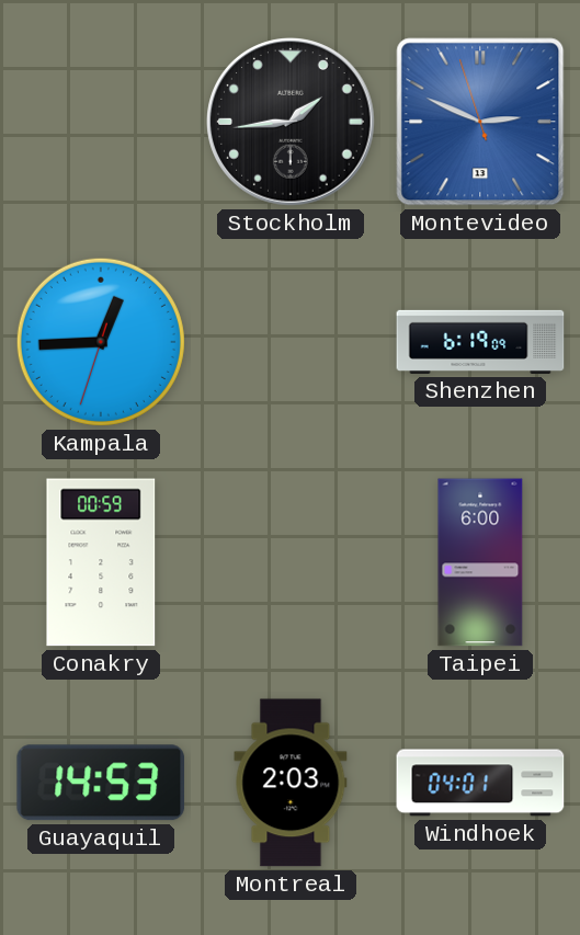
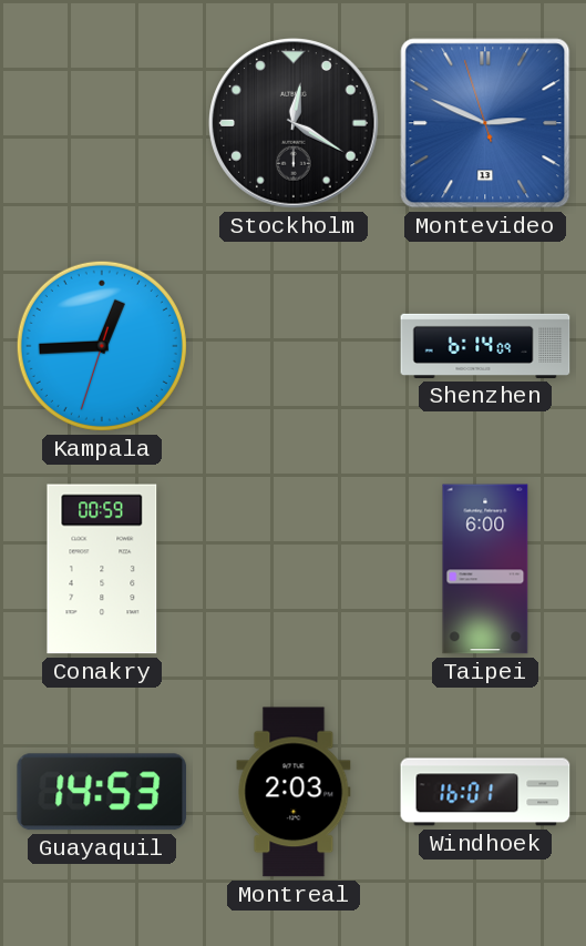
Stockholm: 1:44 -> 12:20
Shenzhen: 6:19 -> 6:14
Windhoek: 04:01 -> 16:01
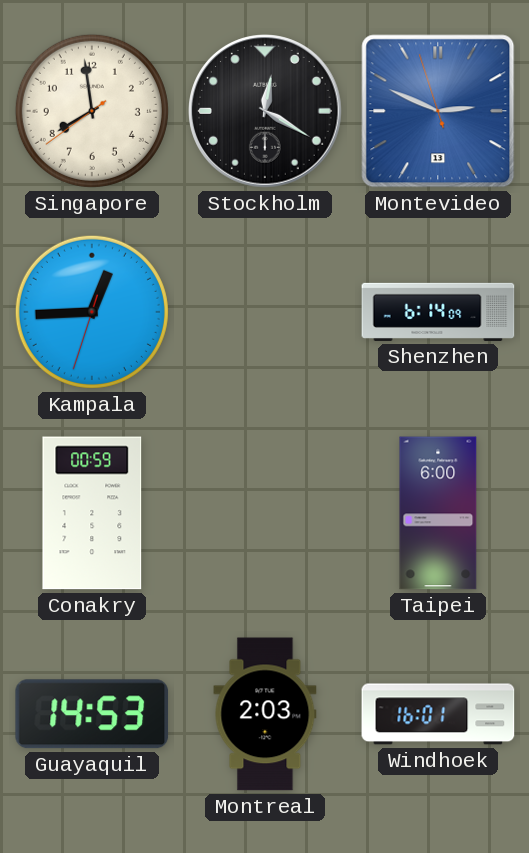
Singapore: none -> 7:58
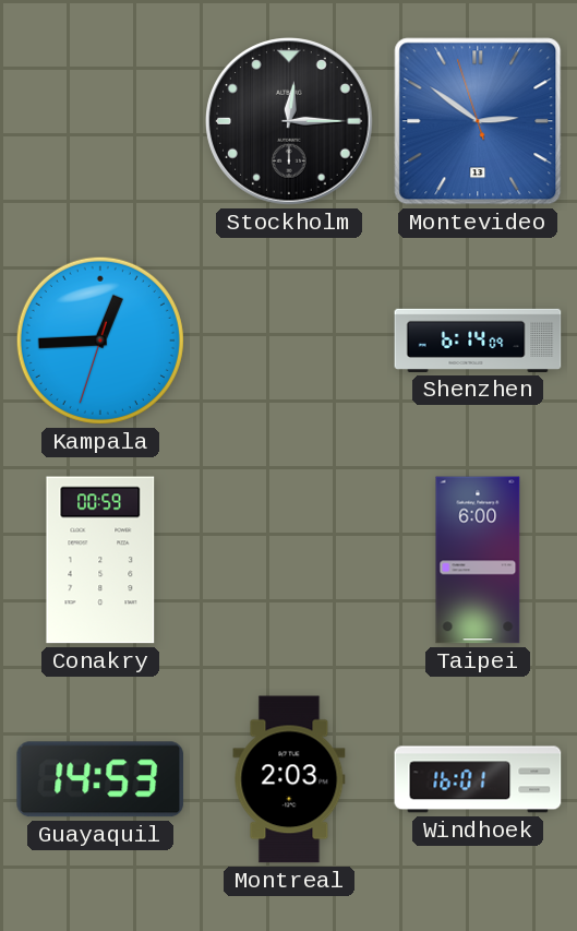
Singapore: 7:58 -> none
Stockholm: 12:20 -> 12:15
Montevideo: 2:48 -> 2:50
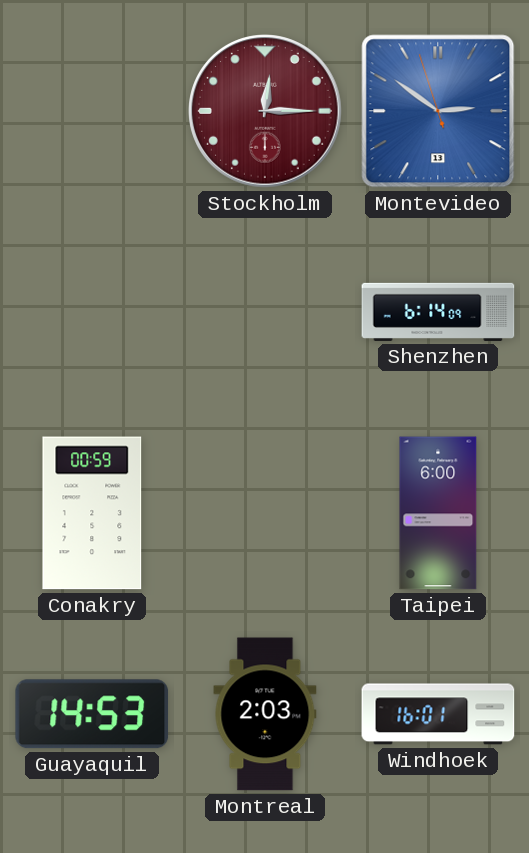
Stockholm dial: black -> burgundy
Kampala: 12:44 -> none
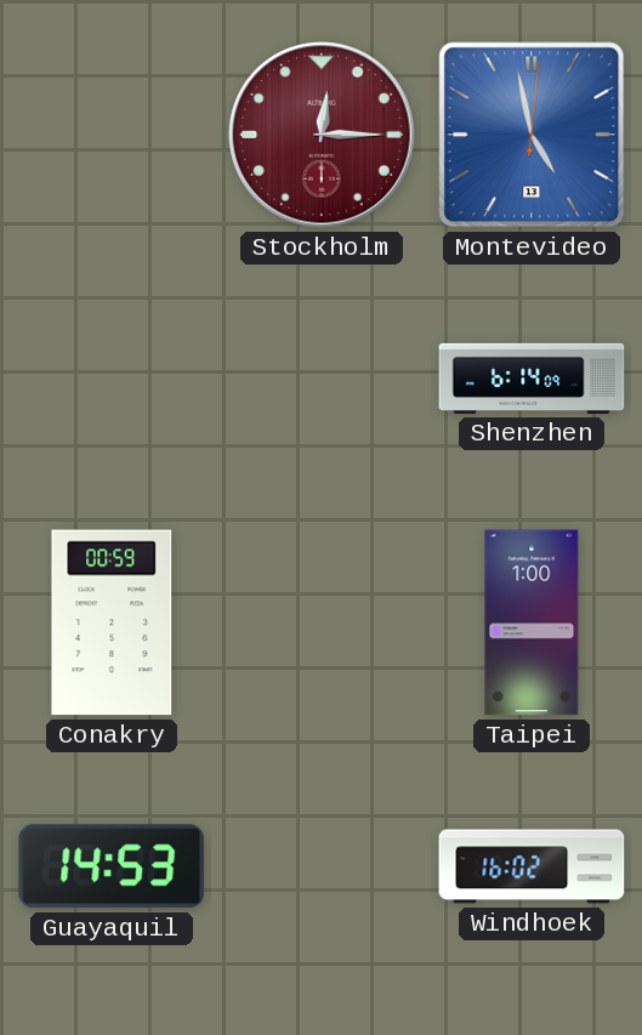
Montevideo: 2:50 -> 4:58
Taipei: 6:00 -> 1:00
Montreal: 2:03 -> none
Windhoek: 16:01 -> 16:02
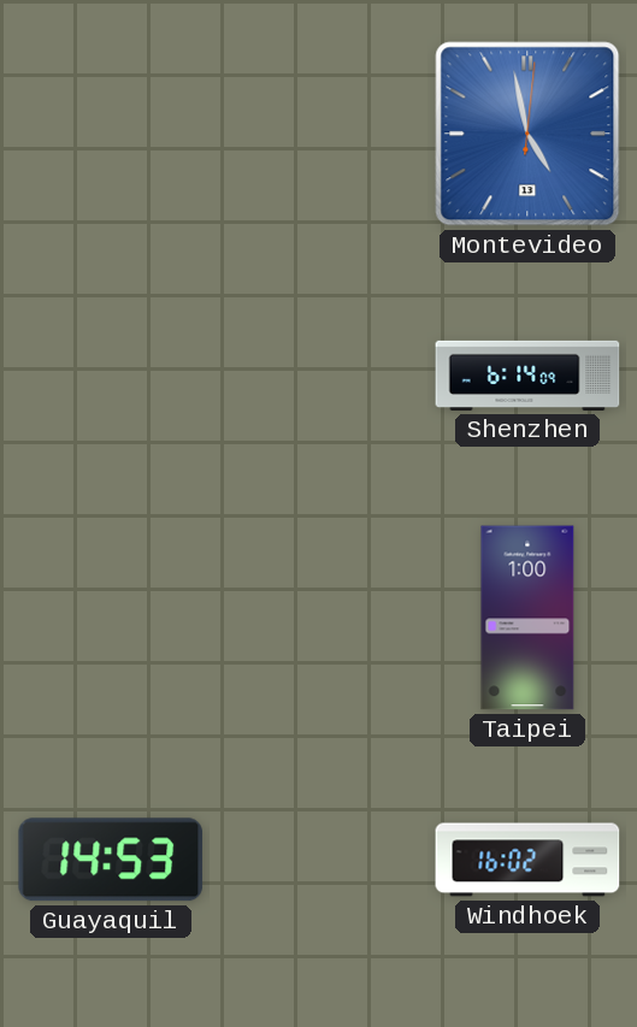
Stockholm: 12:15 -> none
Conakry: 00:59 -> none
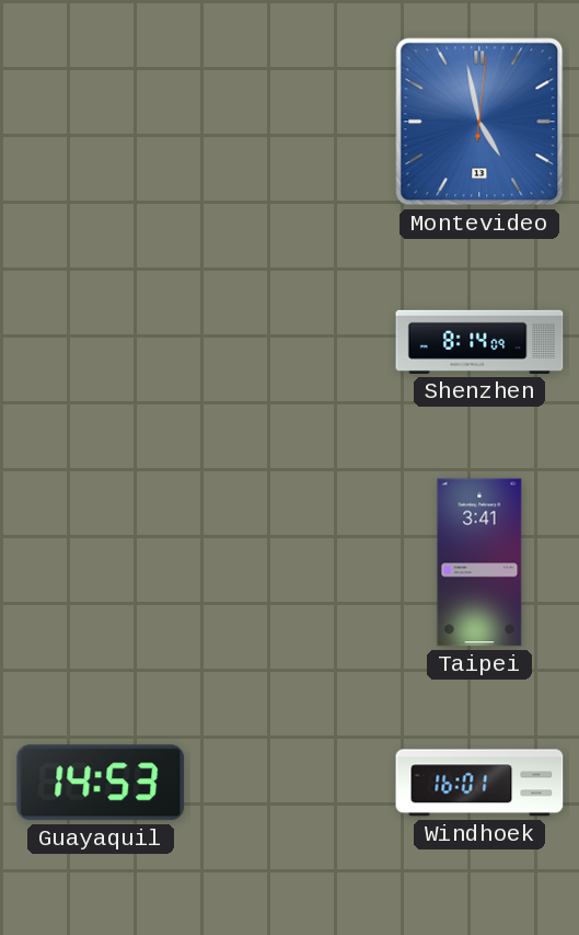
Shenzhen: 6:14 -> 8:14
Taipei: 1:00 -> 3:41
Windhoek: 16:02 -> 16:01
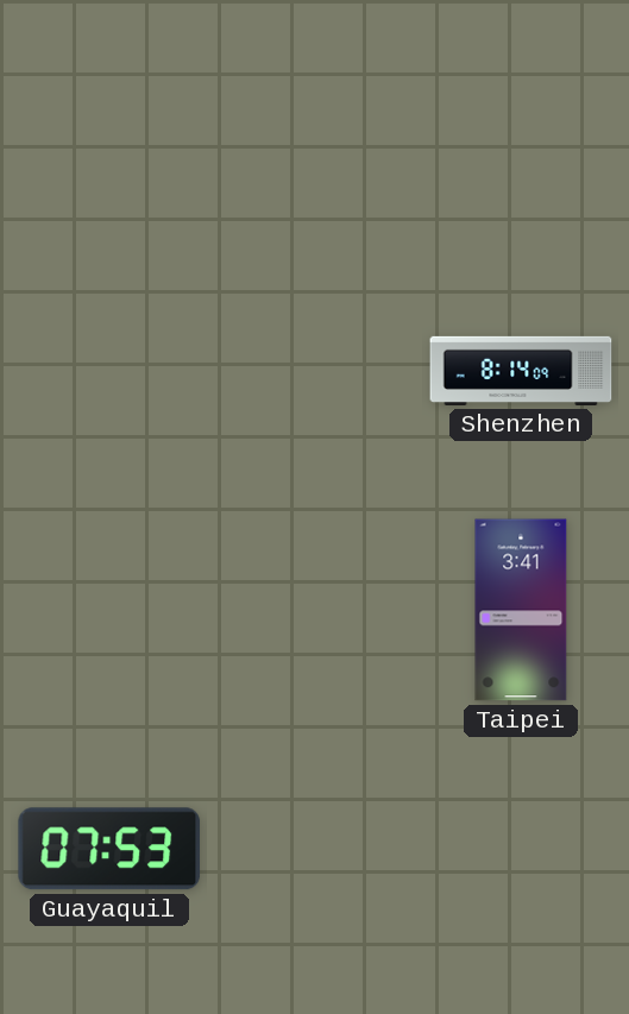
Montevideo: 4:58 -> none
Guayaquil: 14:53 -> 07:53
Windhoek: 16:01 -> none
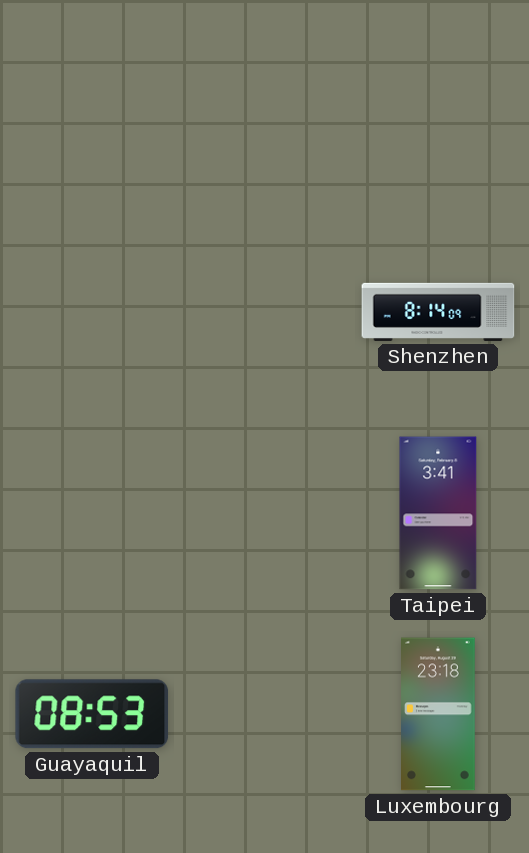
Guayaquil: 07:53 -> 08:53
Luxembourg: none -> 23:18
